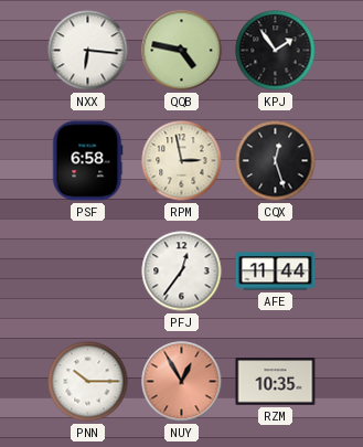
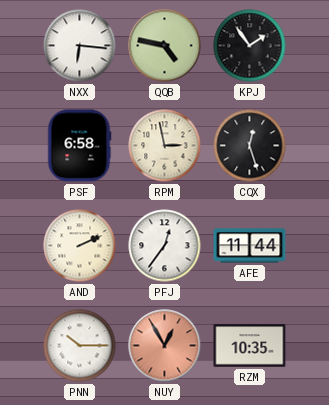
AND: none -> 2:11
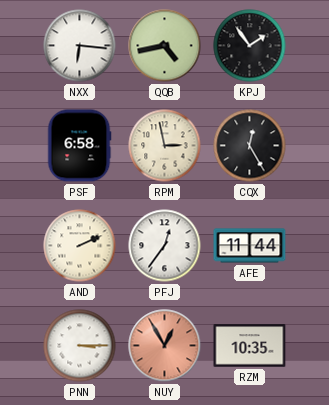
QQB: 4:47 -> 4:43
CQX: 12:27 -> 12:25
PNN: 10:15 -> 3:15
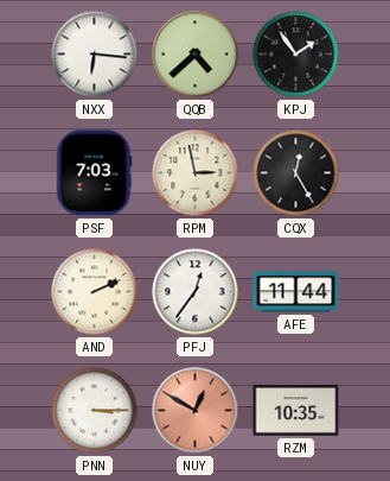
QQB: 4:43 -> 4:38
PSF: 6:58 -> 7:03
NUY: 12:55 -> 12:50
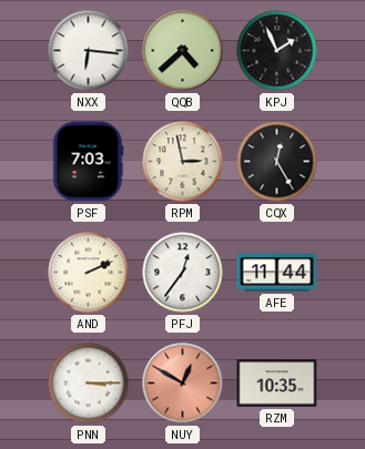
KPJ: 1:54 -> 1:56
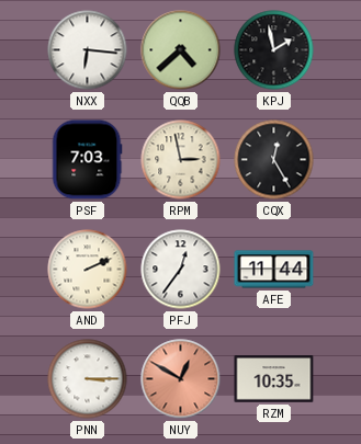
KPJ: 1:56 -> 1:58
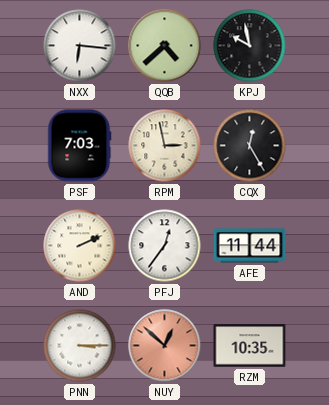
KPJ: 1:58 -> 9:58
NUY: 12:50 -> 12:52
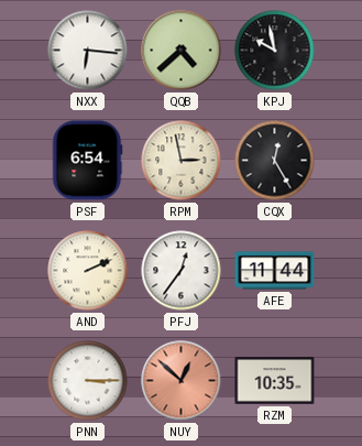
PSF: 7:03 -> 6:54
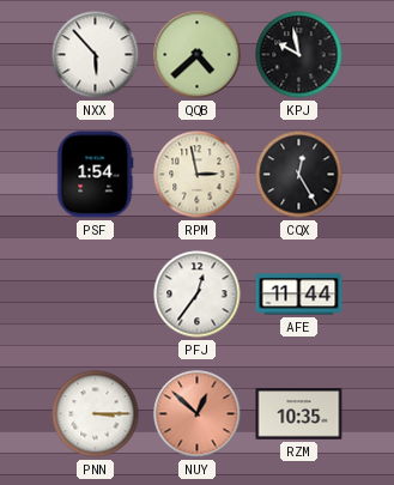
NXX: 6:16 -> 5:53
PSF: 6:54 -> 1:54
AND: 2:11 -> none
